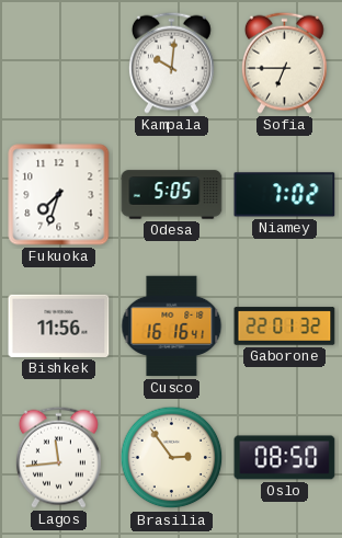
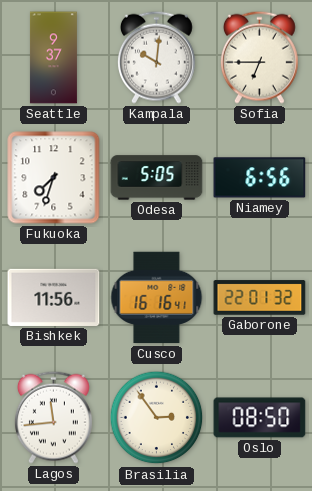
Seattle: none -> 9:37
Niamey: 7:02 -> 6:56
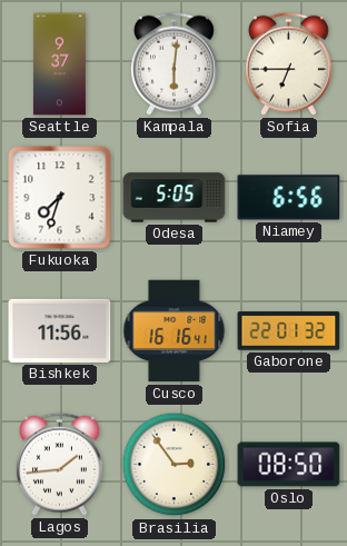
Kampala: 10:01 -> 6:01
Lagos: 11:44 -> 1:44
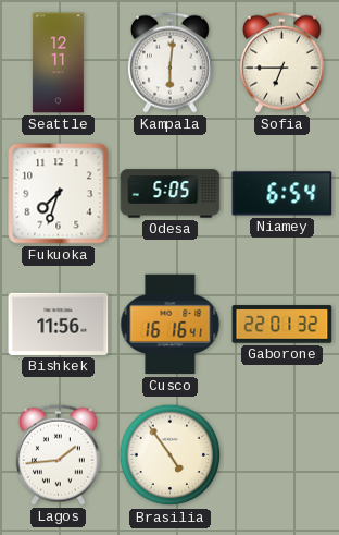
Seattle: 9:37 -> 12:11
Niamey: 6:56 -> 6:54
Brasilia: 2:54 -> 4:54
Oslo: 08:50 -> none
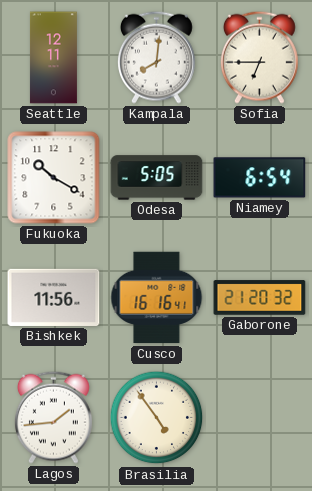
Kampala: 6:01 -> 8:01
Fukuoka: 7:33 -> 10:20
Gaborone: 22:01 -> 21:20
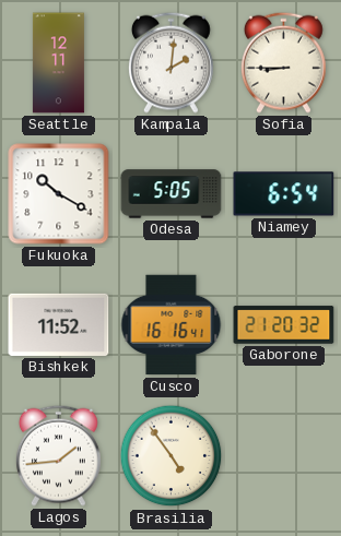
Kampala: 8:01 -> 2:01
Sofia: 6:45 -> 8:45
Bishkek: 11:56 -> 11:52
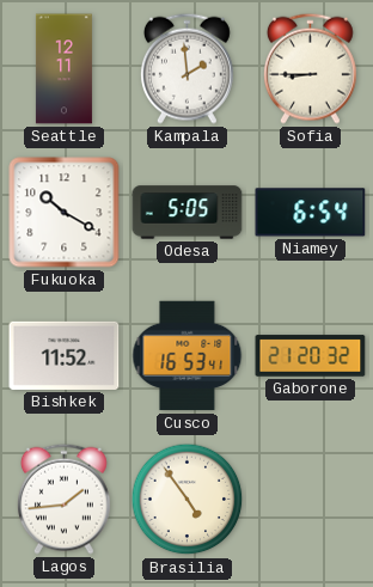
Kampala: 2:01 -> 1:59
Cusco: 16:16 -> 16:53
